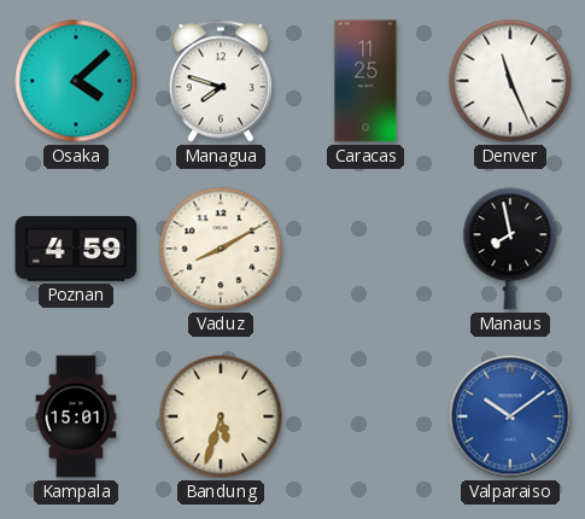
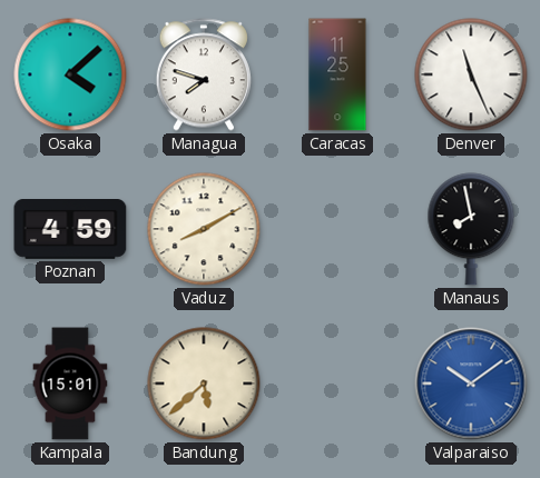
Bandung: 5:33 -> 5:38
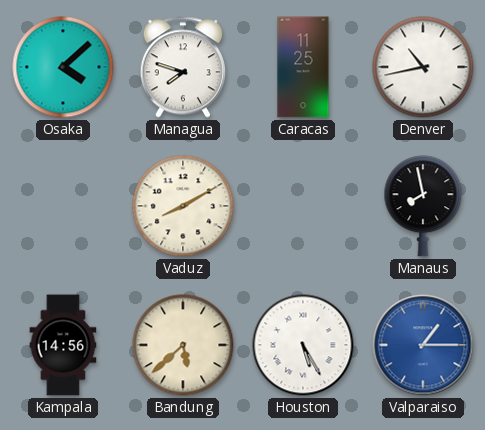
Denver: 11:26 -> 10:43
Poznan: 4:59 -> none
Kampala: 15:01 -> 14:56
Houston: none -> 5:25
Valparaiso: 10:09 -> 1:15
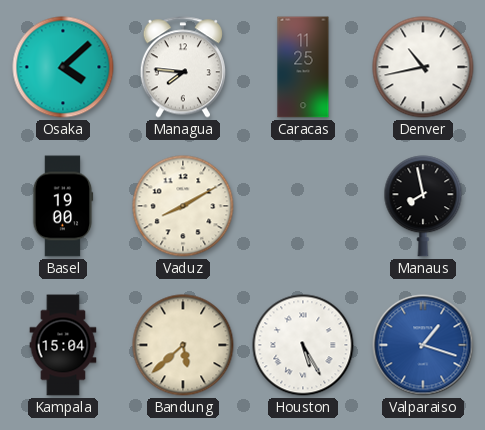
Managua: 7:48 -> 7:46
Basel: none -> 19:00
Kampala: 14:56 -> 15:04
Valparaiso: 1:15 -> 1:18
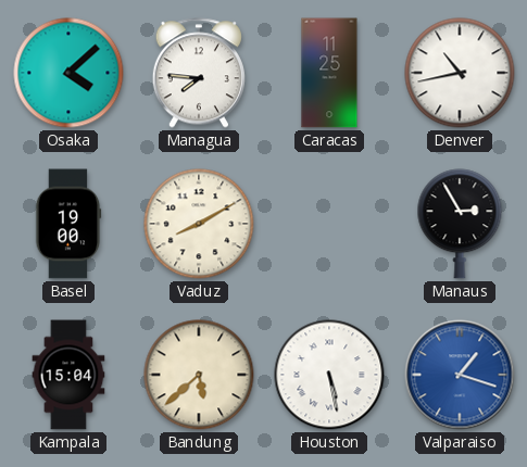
Manaus: 7:58 -> 2:55
Houston: 5:25 -> 5:28
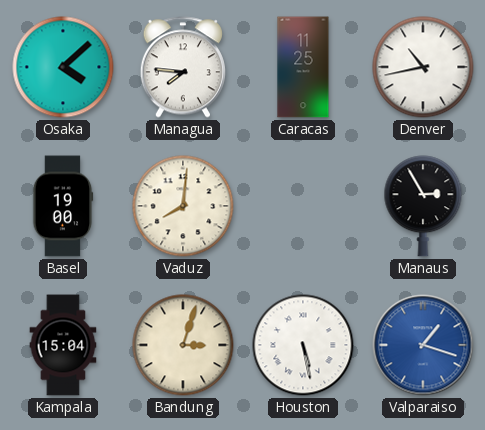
Vaduz: 8:10 -> 8:01
Bandung: 5:38 -> 3:03
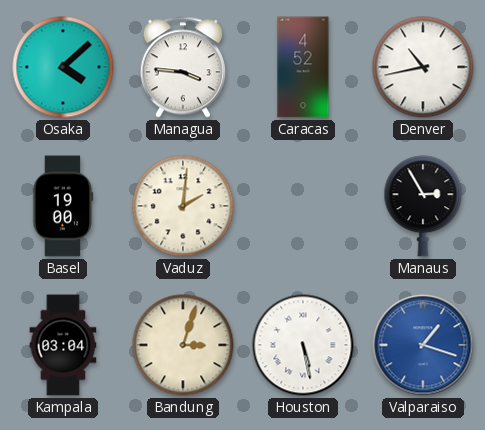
Managua: 7:46 -> 3:46
Caracas: 11:25 -> 4:52
Vaduz: 8:01 -> 2:01
Kampala: 15:04 -> 03:04
